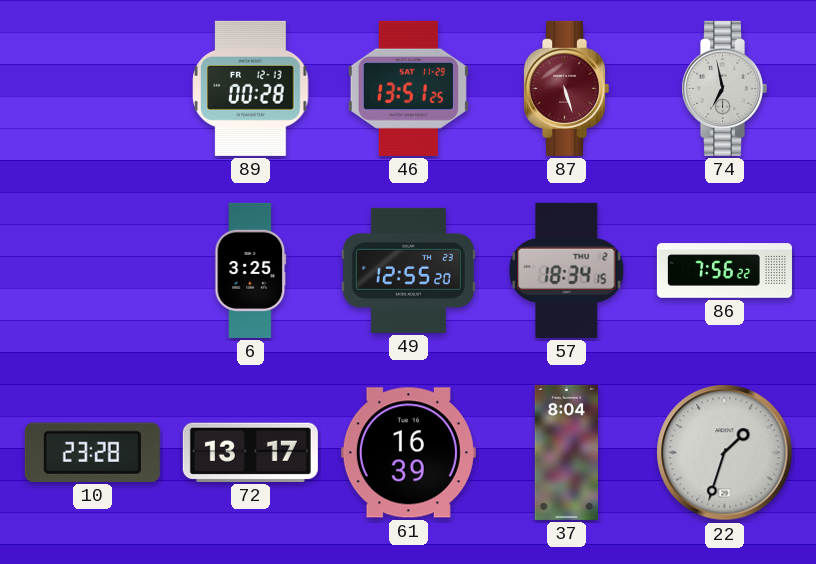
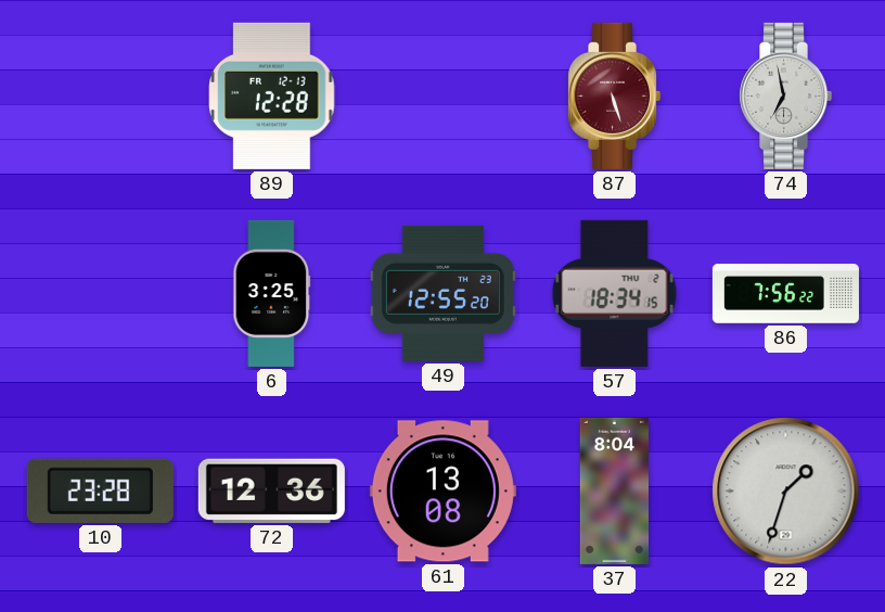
89: 00:28 -> 12:28
46: 13:51 -> none
72: 13:17 -> 12:36
61: 16:39 -> 13:08
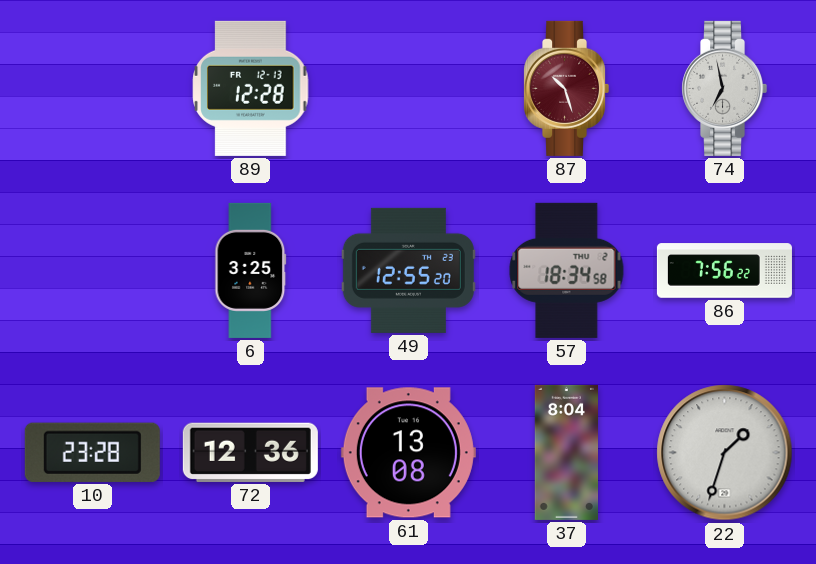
87: 5:27 -> 10:27
57: 18:34:15 -> 18:34:58
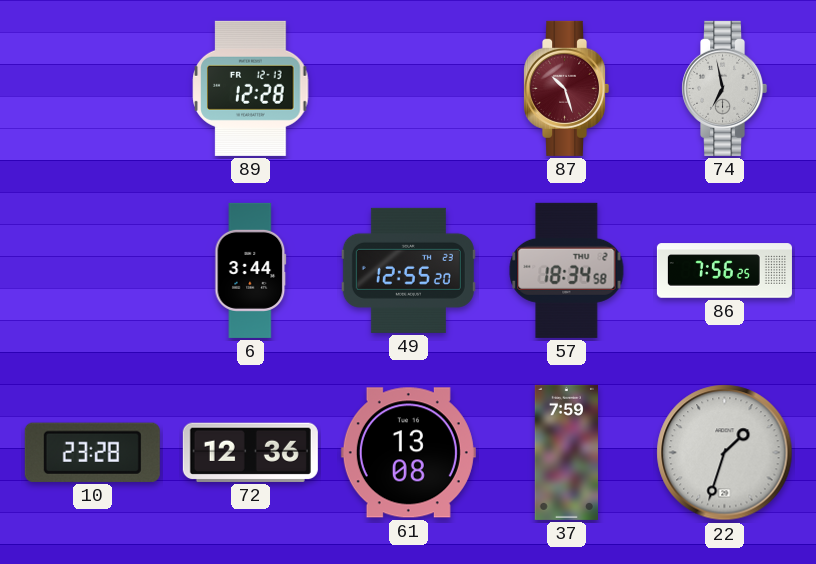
6: 3:25 -> 3:44
86: 7:56:22 -> 7:56:25
37: 8:04 -> 7:59
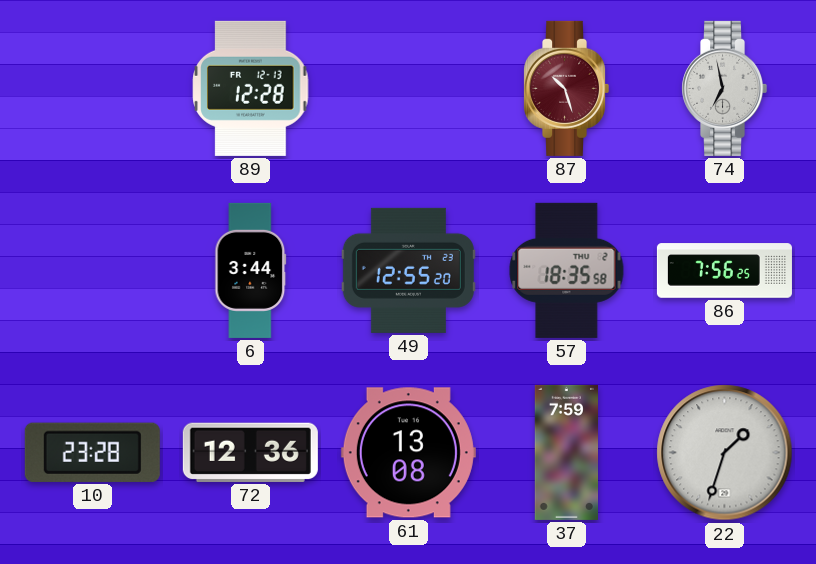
57: 18:34 -> 18:35
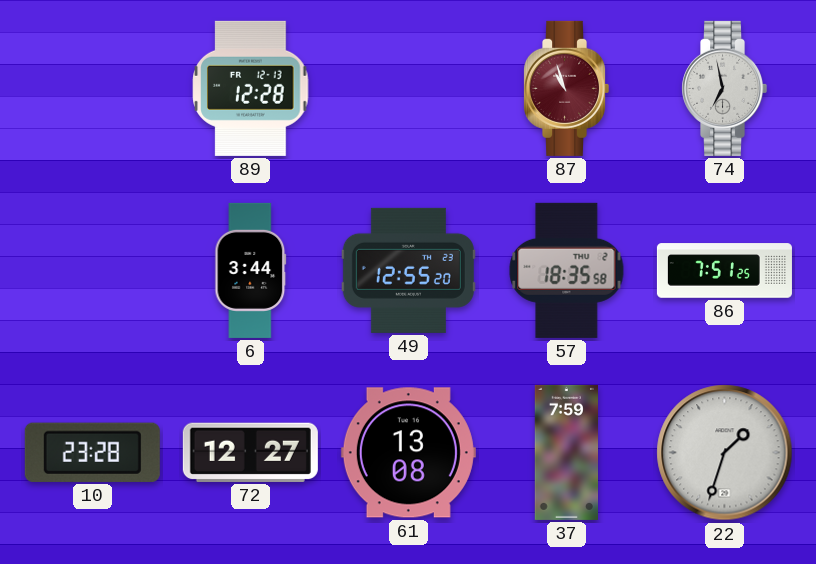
87: 10:27 -> 10:57
86: 7:56 -> 7:51
72: 12:36 -> 12:27
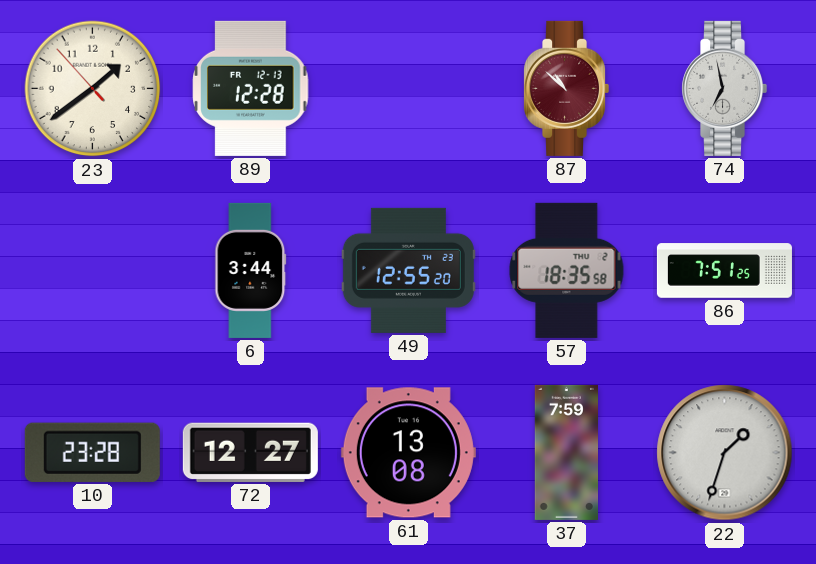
23: none -> 1:38
87: 10:57 -> 10:52
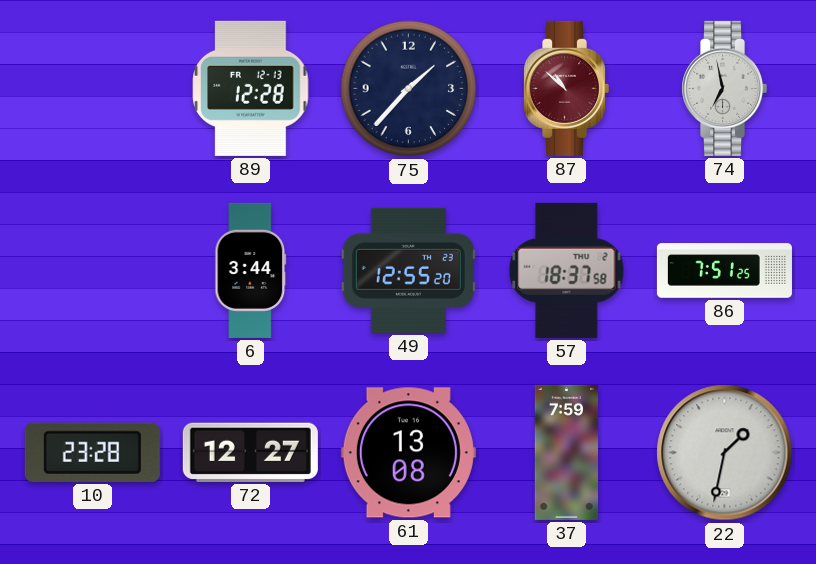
23: 1:38 -> none
75: none -> 1:37
57: 18:35 -> 18:37
22: 1:33 -> 1:32
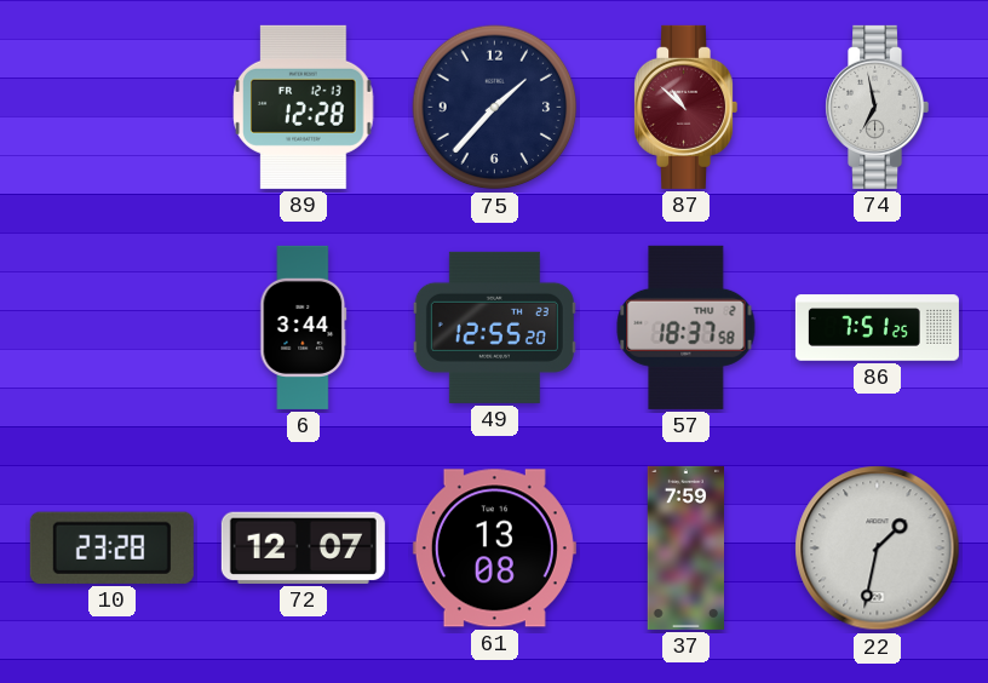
72: 12:27 -> 12:07
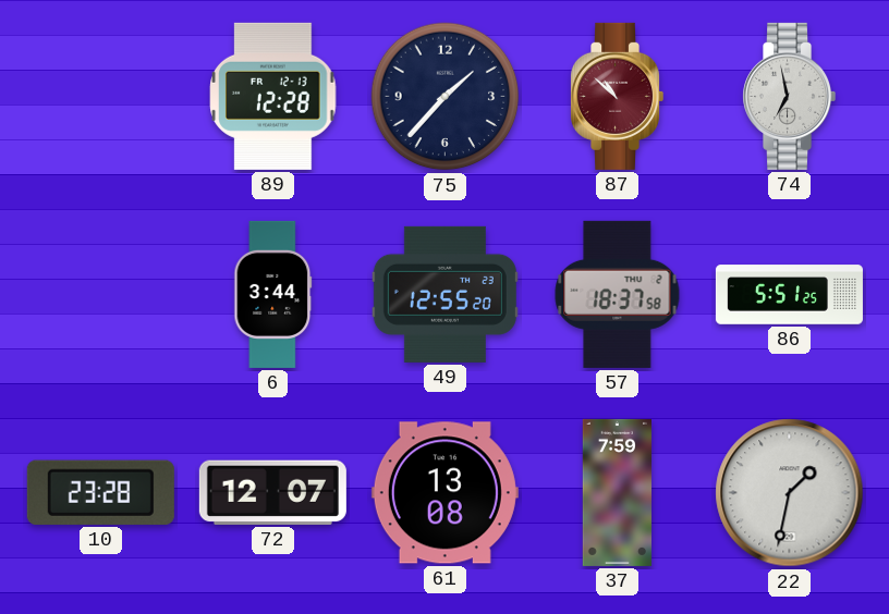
86: 7:51 -> 5:51
